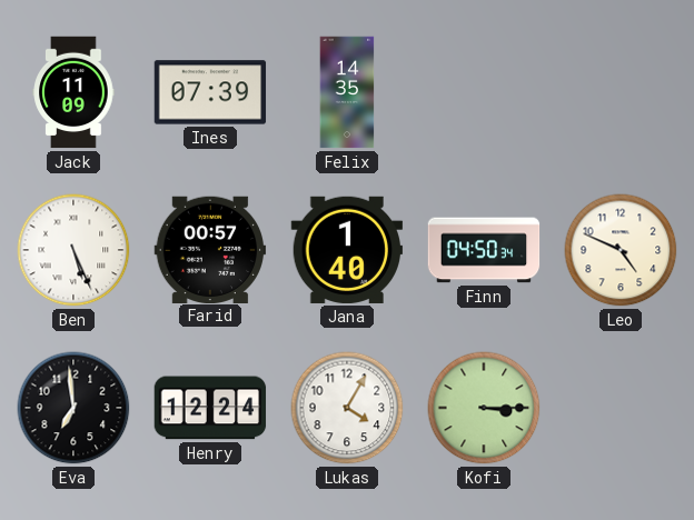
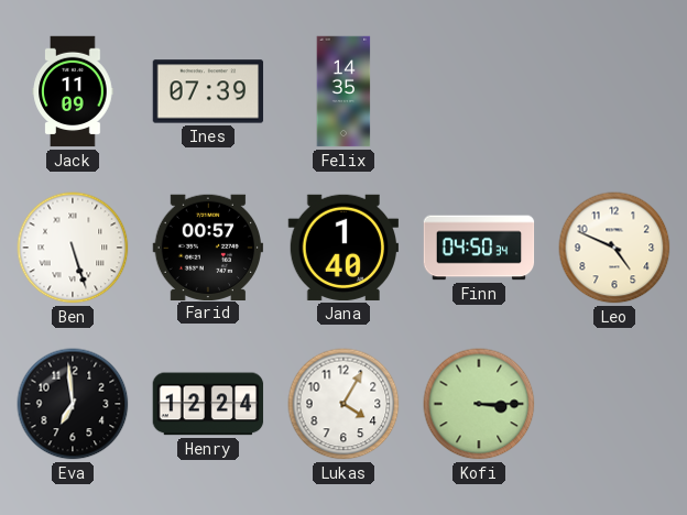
Ben: 5:26 -> 5:27
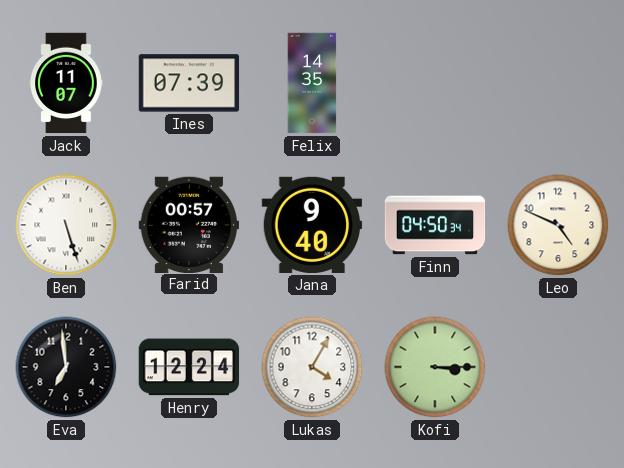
Jack: 11:09 -> 11:07
Jana: 1:40 -> 9:40
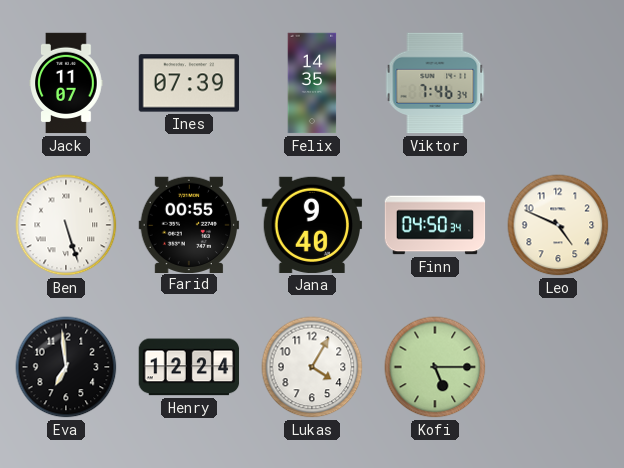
Viktor: none -> 7:46
Farid: 00:57 -> 00:55
Kofi: 3:15 -> 5:15
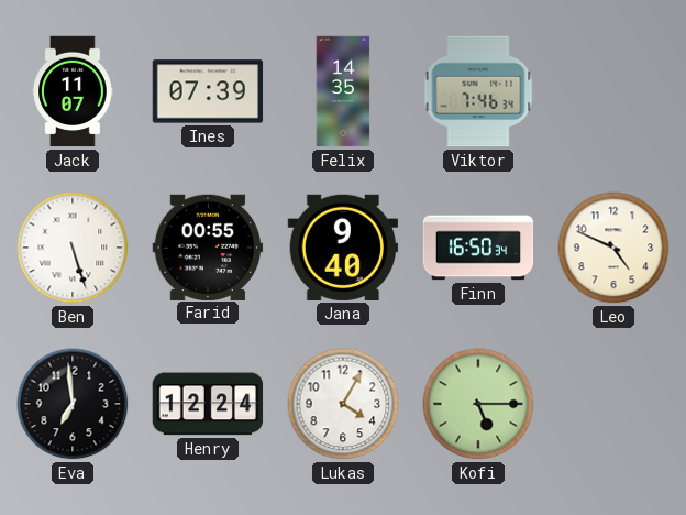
Finn: 04:50 -> 16:50
